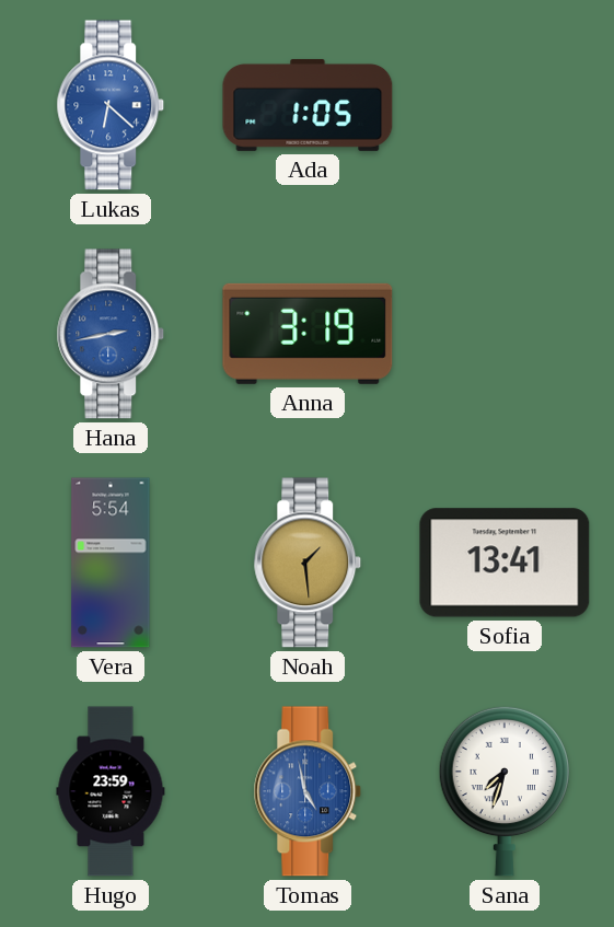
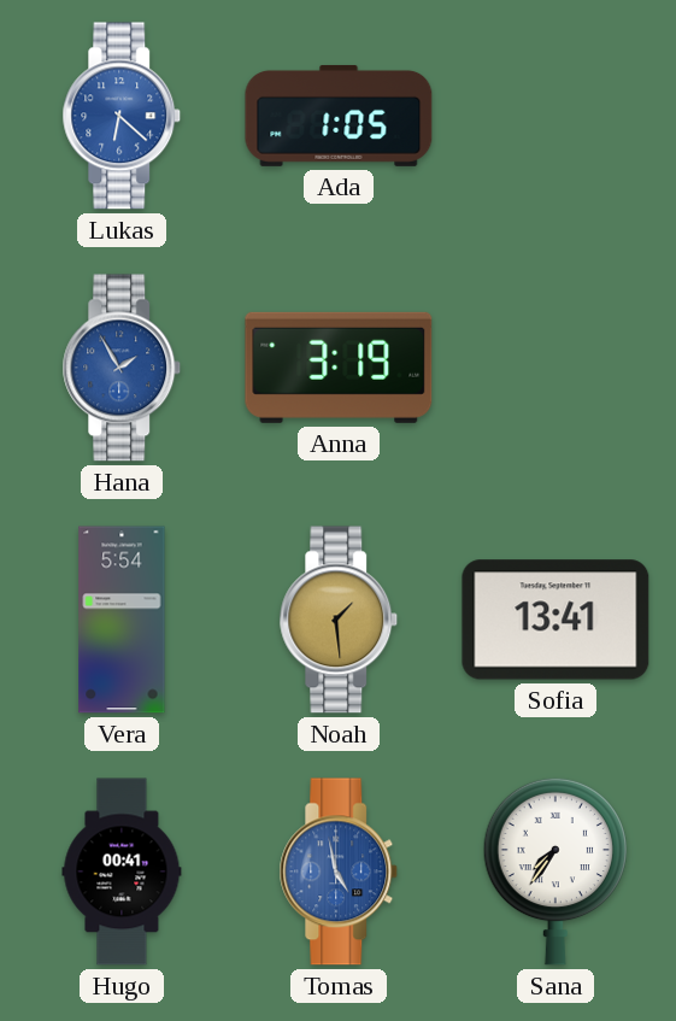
Hana: 2:43 -> 1:55
Hugo: 23:59 -> 00:41
Sana: 7:33 -> 7:36
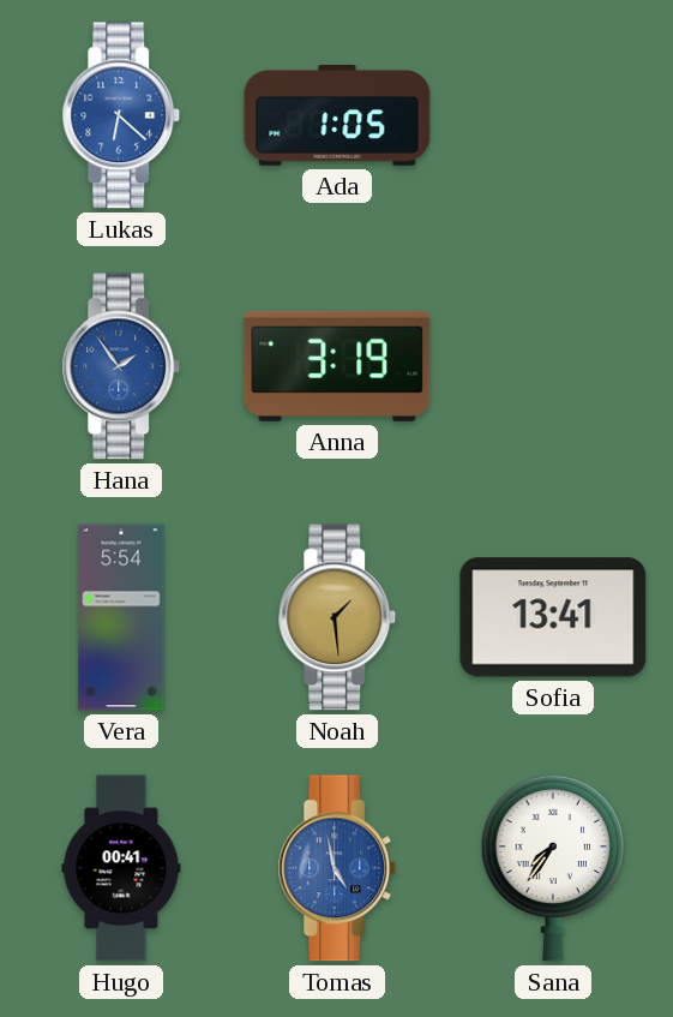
Hana: 1:55 -> 1:54
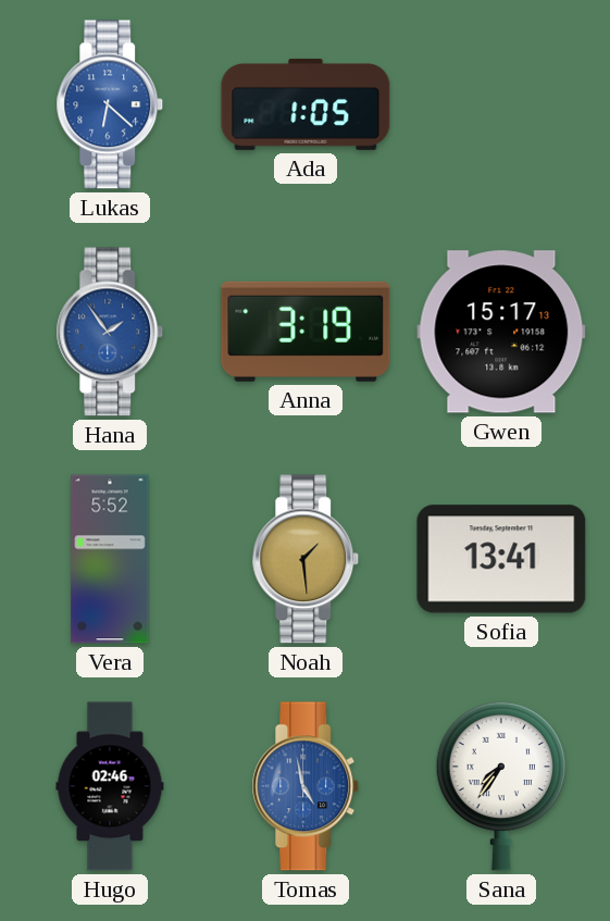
Gwen: none -> 15:17
Vera: 5:54 -> 5:52
Hugo: 00:41 -> 02:46
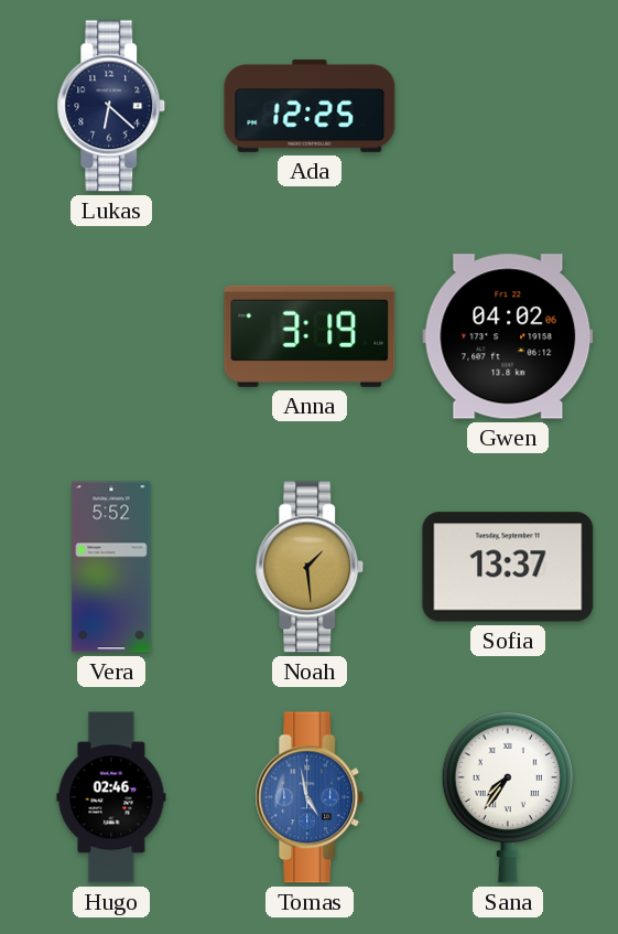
Lukas dial: blue -> navy
Ada: 1:05 -> 12:25
Hana: 1:54 -> none
Gwen: 15:17 -> 04:02
Sofia: 13:41 -> 13:37
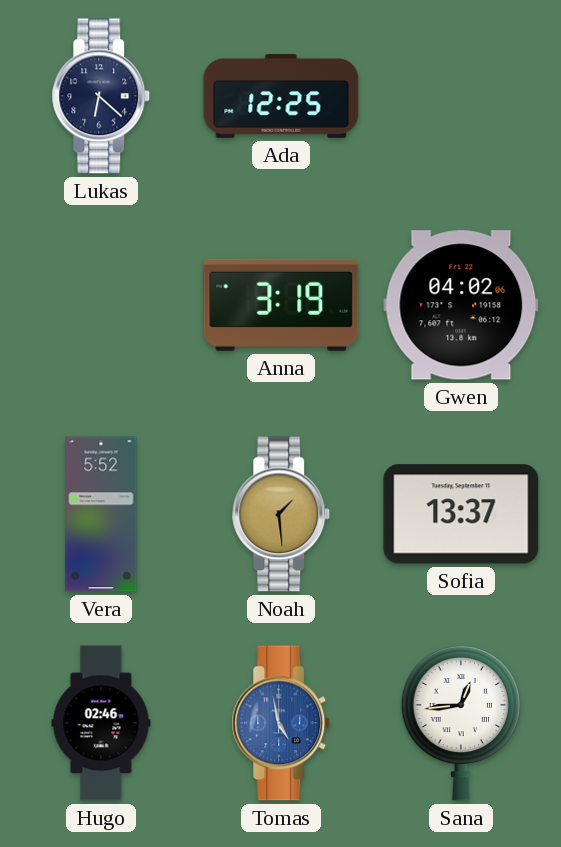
Sana: 7:36 -> 12:44
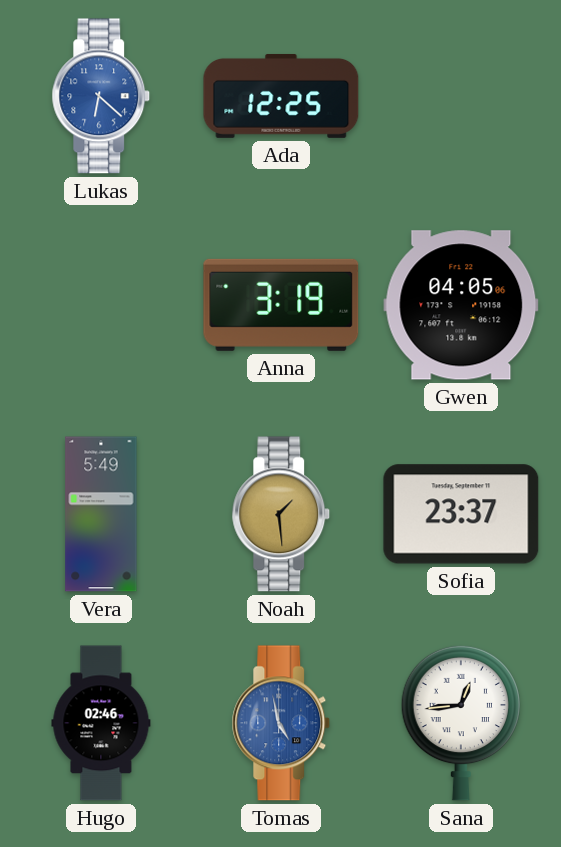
Lukas dial: navy -> blue
Gwen: 04:02 -> 04:05
Vera: 5:52 -> 5:49
Sofia: 13:37 -> 23:37
